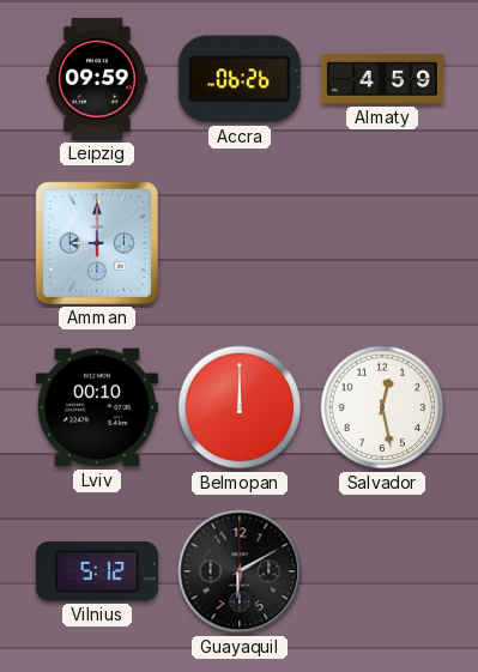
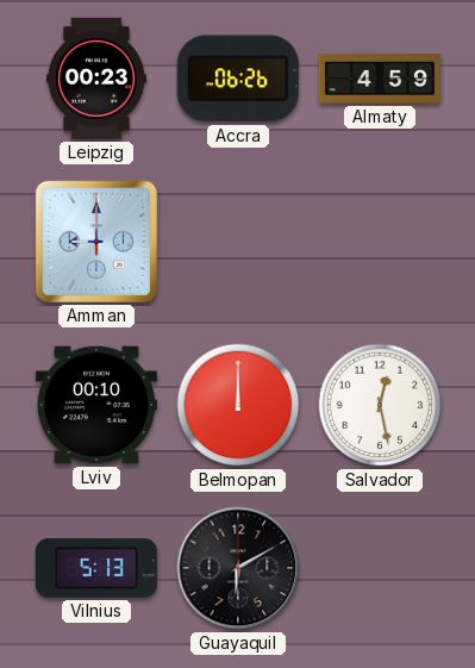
Leipzig: 09:59 -> 00:23
Vilnius: 5:12 -> 5:13
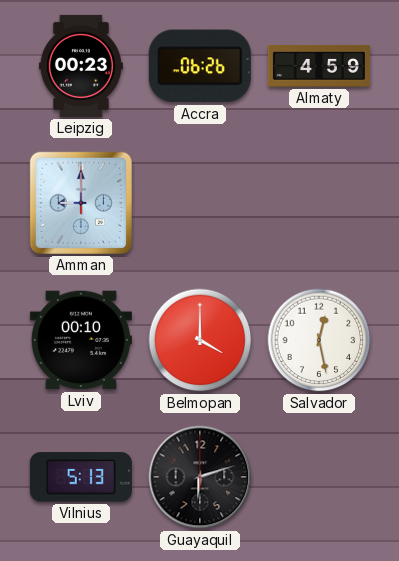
Belmopan: 12:00 -> 4:00
Guayaquil: 6:10 -> 6:12
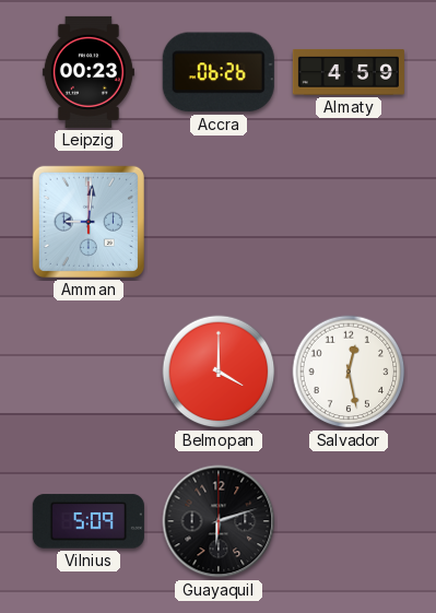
Amman: 9:00 -> 9:01
Lviv: 00:10 -> none
Vilnius: 5:13 -> 5:09
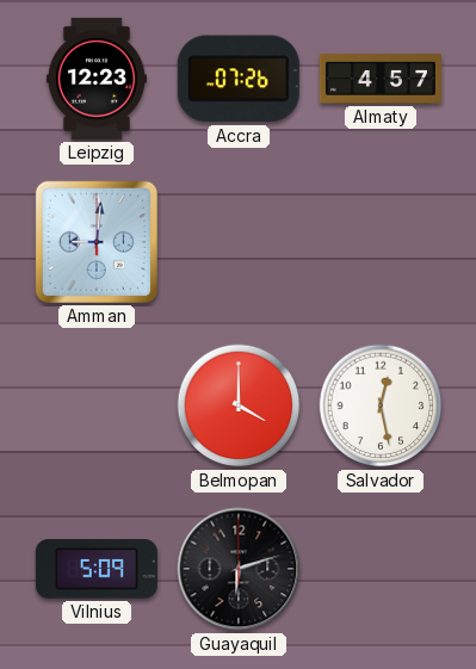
Leipzig: 00:23 -> 12:23
Accra: 06:26 -> 07:26
Almaty: 4:59 -> 4:57
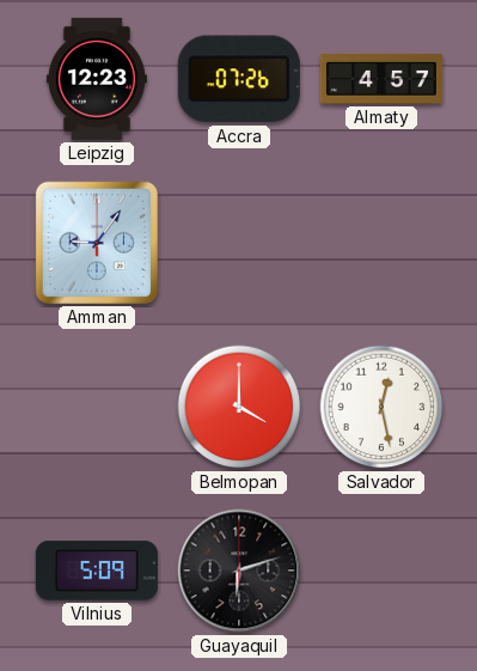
Amman: 9:01 -> 9:06
